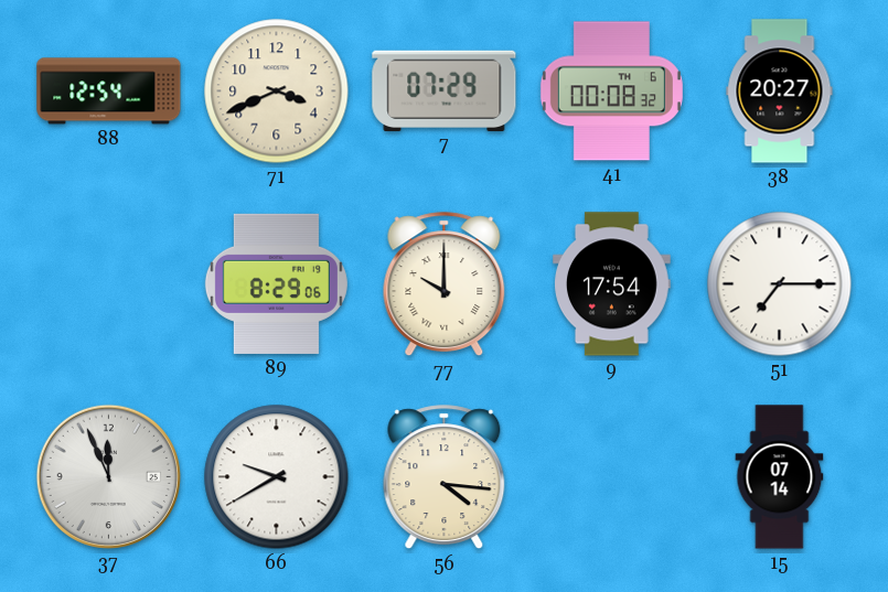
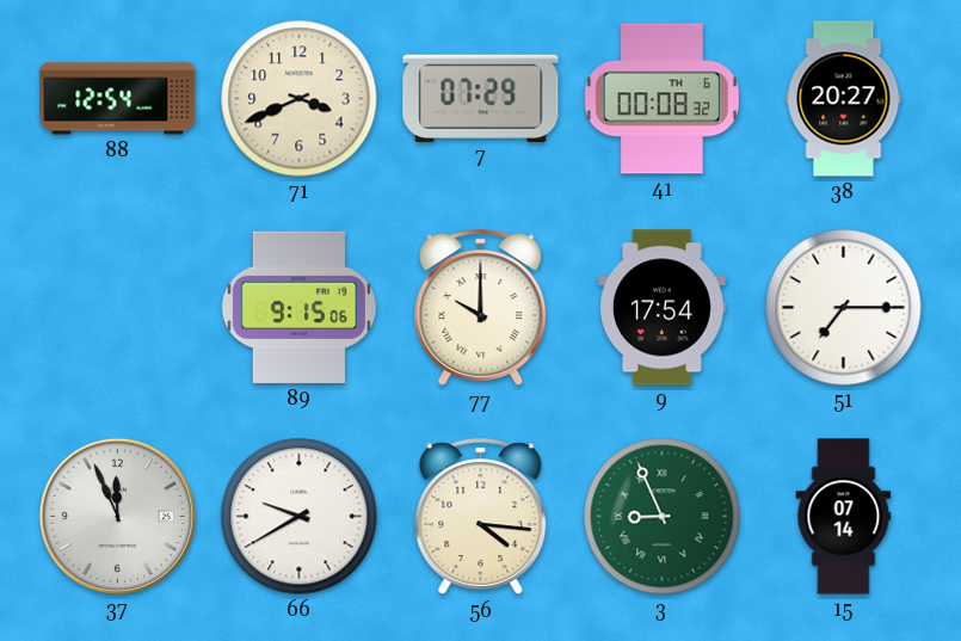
89: 8:29 -> 9:15
3: none -> 8:56
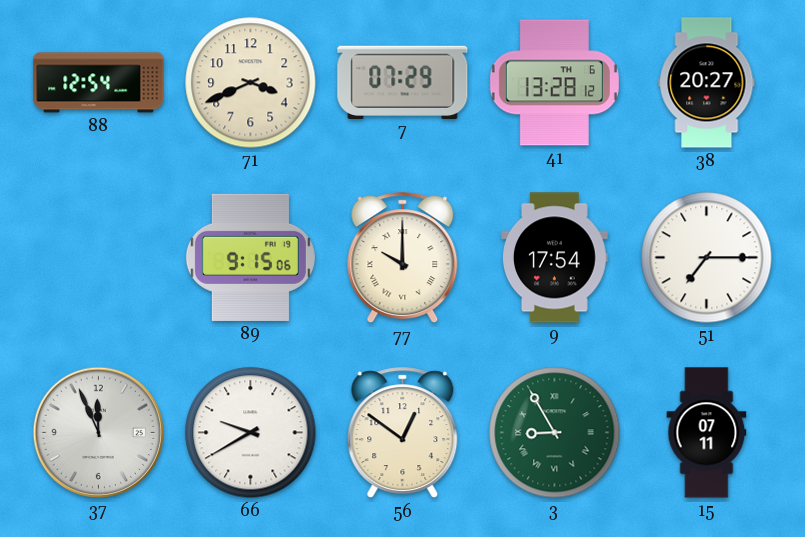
41: 00:08 -> 13:28
56: 4:16 -> 12:51
3: 8:56 -> 8:55
15: 07:14 -> 07:11
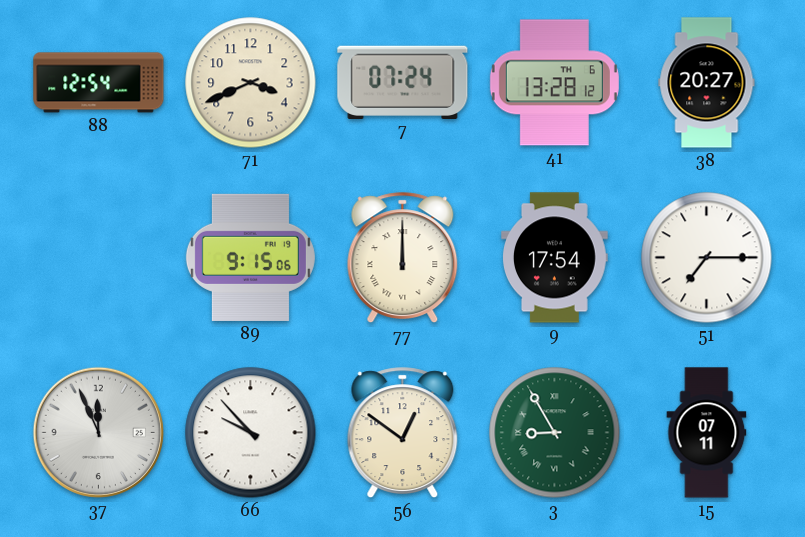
7: 07:29 -> 07:24
77: 10:00 -> 12:00
66: 9:40 -> 9:53
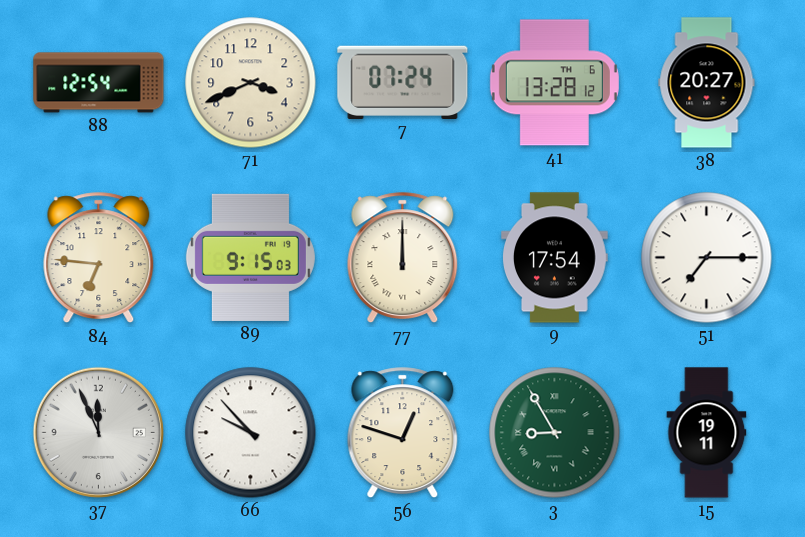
84: none -> 6:46
89: 9:15:06 -> 9:15:03
56: 12:51 -> 12:48
15: 07:11 -> 19:11
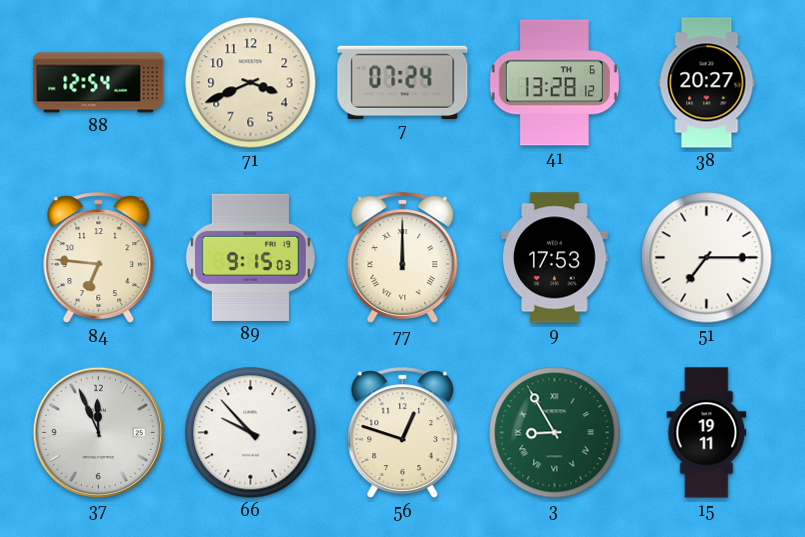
9: 17:54 -> 17:53
